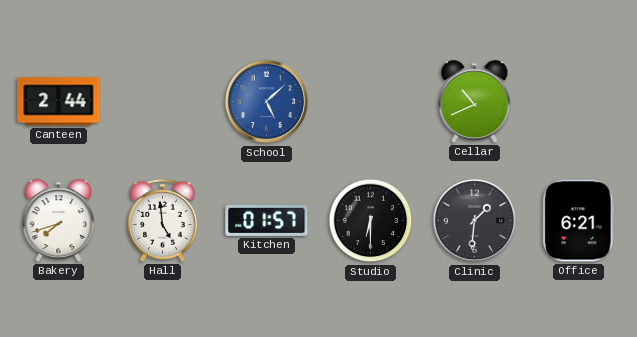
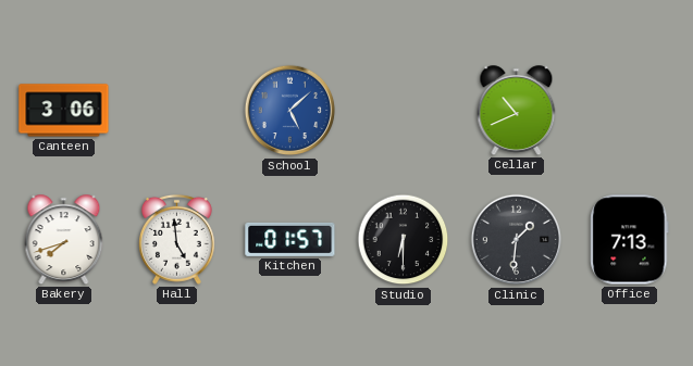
Canteen: 2:44 -> 3:06
Office: 6:21 -> 7:13
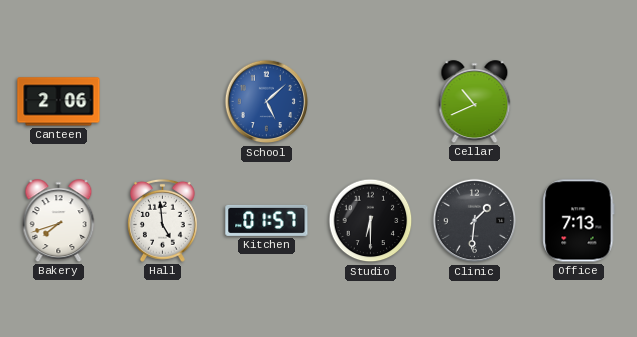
Canteen: 3:06 -> 2:06
